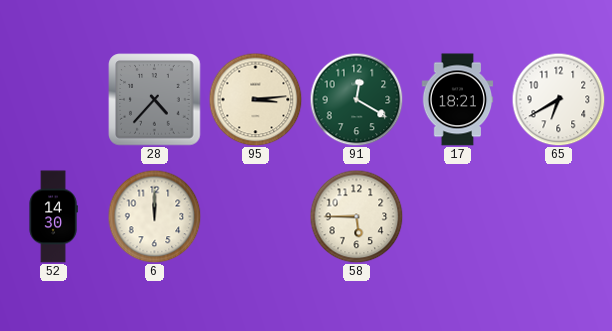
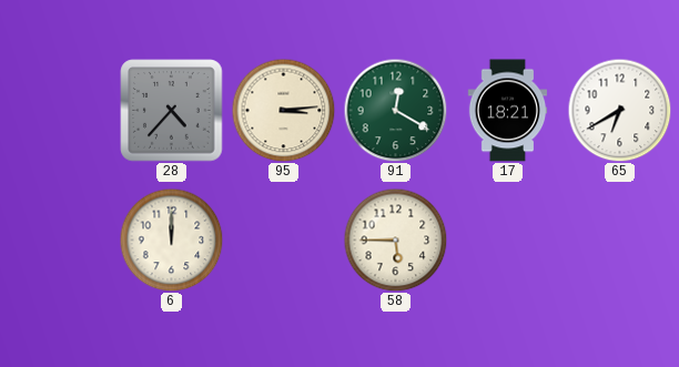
52: 14:30 -> none
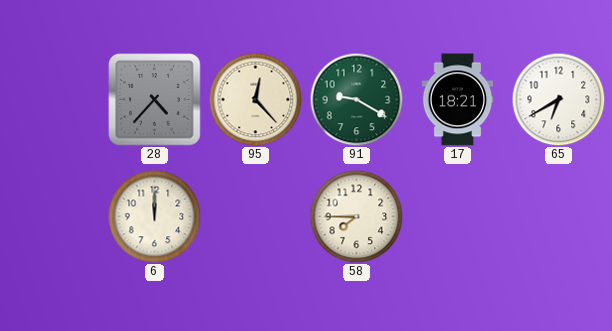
95: 3:14 -> 12:23
91: 12:20 -> 9:20
58: 5:45 -> 7:45
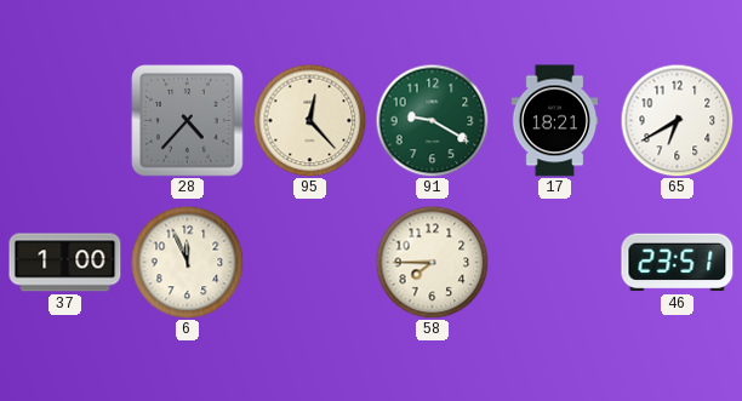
37: none -> 1:00
6: 12:00 -> 11:56
46: none -> 23:51
